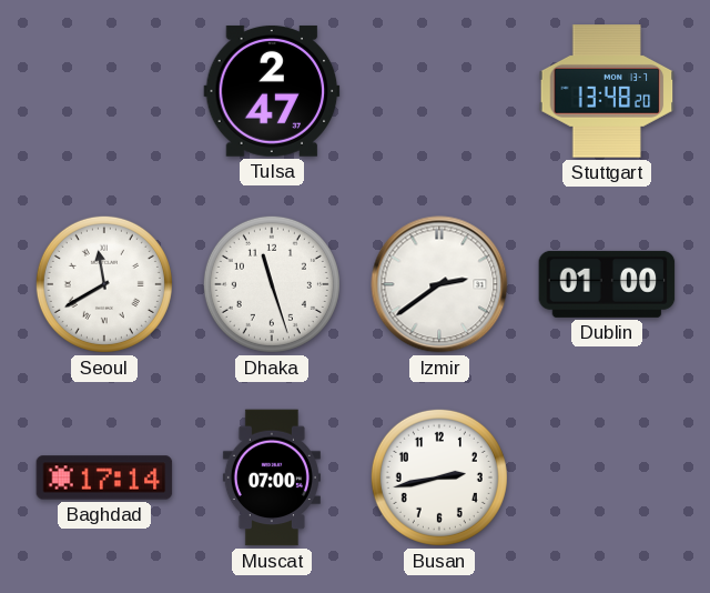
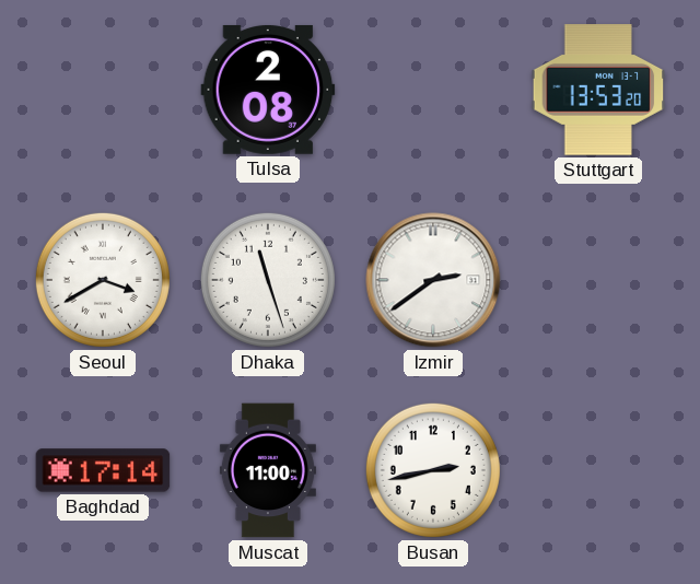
Tulsa: 2:47 -> 2:08
Stuttgart: 13:48 -> 13:53
Seoul: 11:40 -> 3:40
Dublin: 01:00 -> none
Muscat: 07:00 -> 11:00
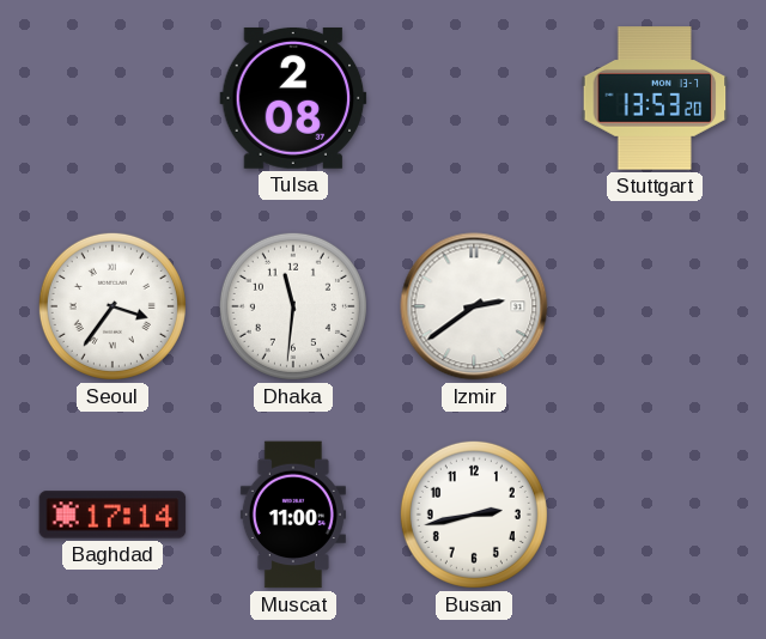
Seoul: 3:40 -> 3:36
Dhaka: 11:27 -> 11:31
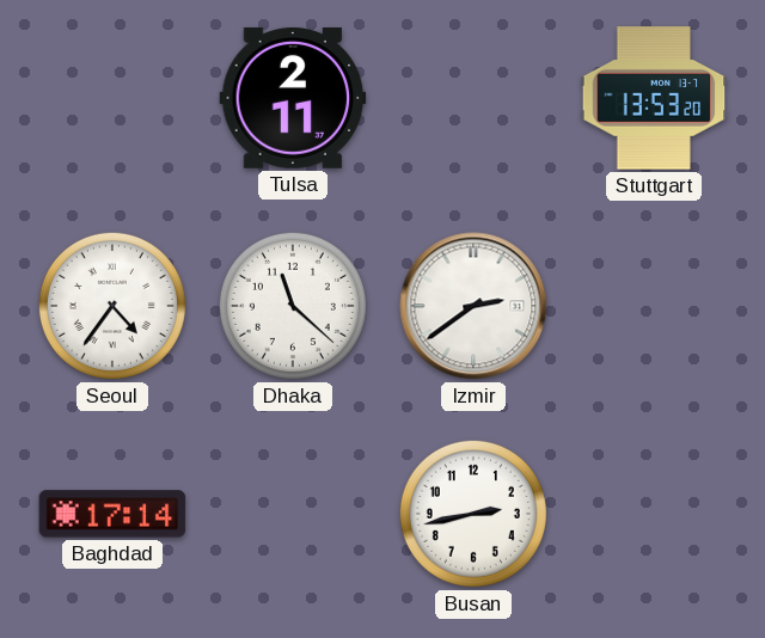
Tulsa: 2:08 -> 2:11
Seoul: 3:36 -> 4:36
Dhaka: 11:31 -> 11:22
Muscat: 11:00 -> none
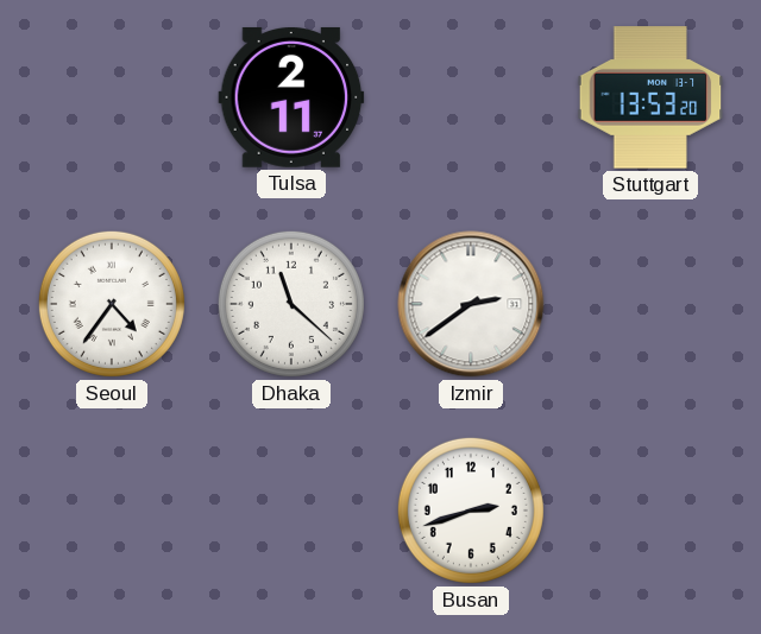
Baghdad: 17:14 -> none
Busan: 2:43 -> 2:42
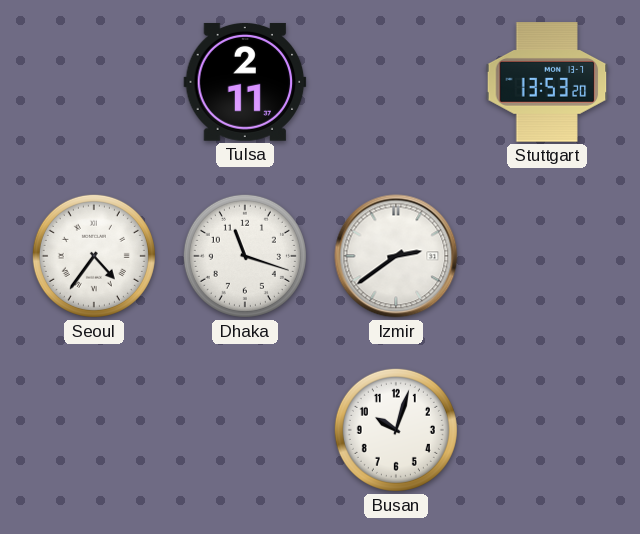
Dhaka: 11:22 -> 11:18
Busan: 2:42 -> 10:03
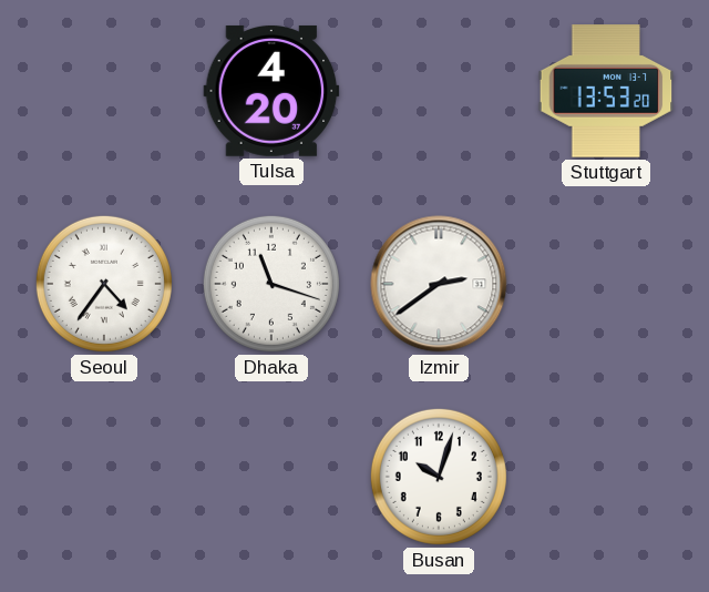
Tulsa: 2:11 -> 4:20
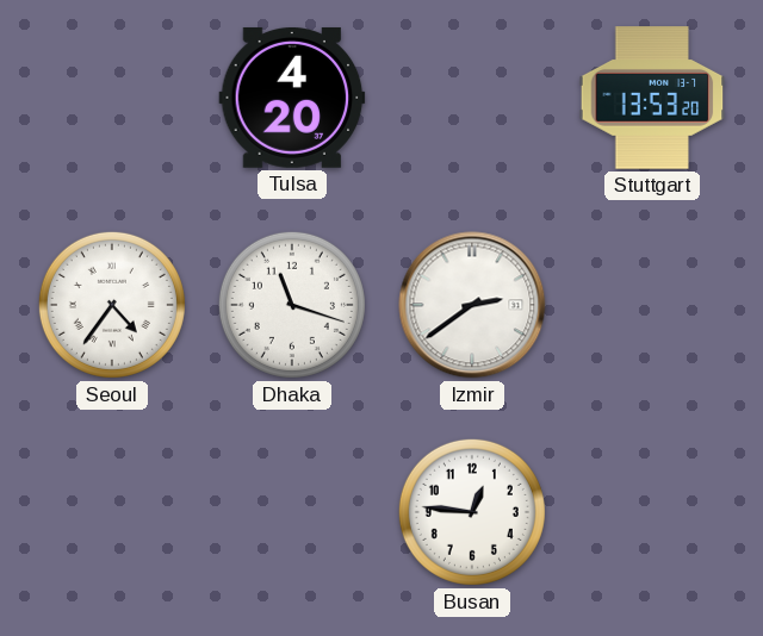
Busan: 10:03 -> 12:46
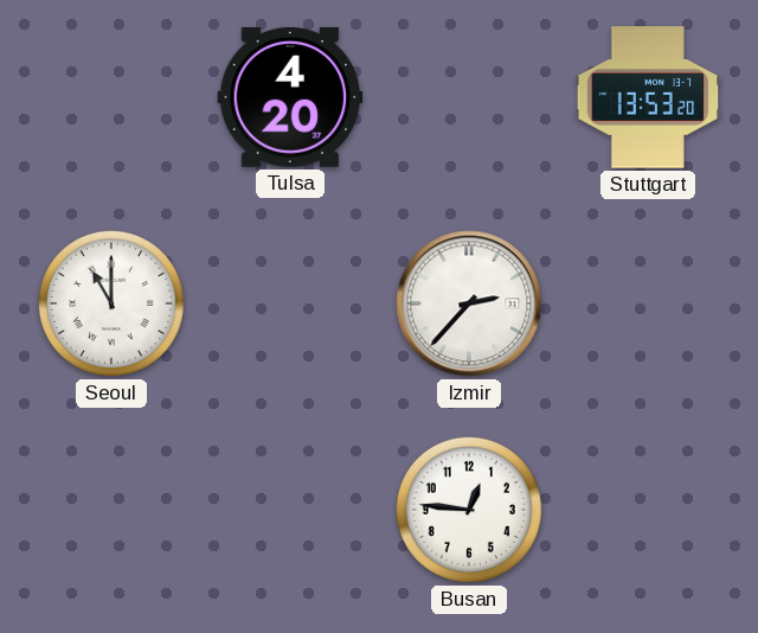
Seoul: 4:36 -> 11:00
Dhaka: 11:18 -> none
Izmir: 2:39 -> 2:37
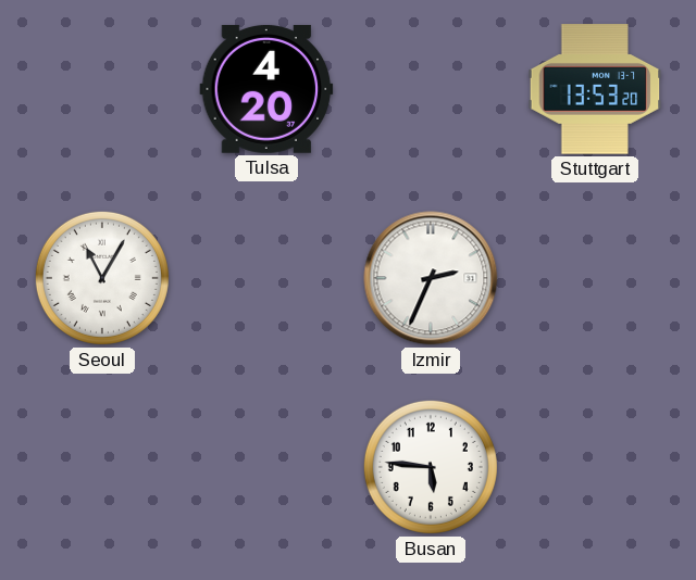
Seoul: 11:00 -> 11:05
Izmir: 2:37 -> 2:34
Busan: 12:46 -> 5:46
